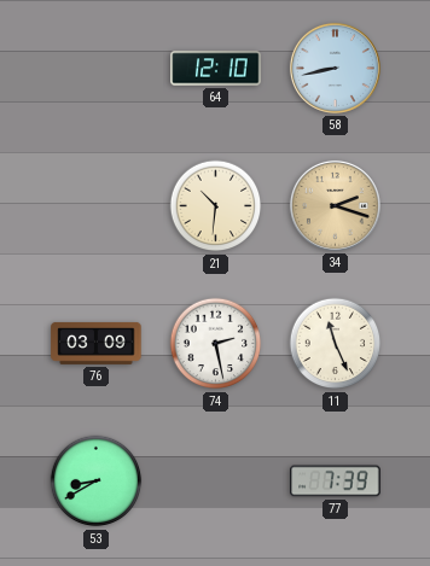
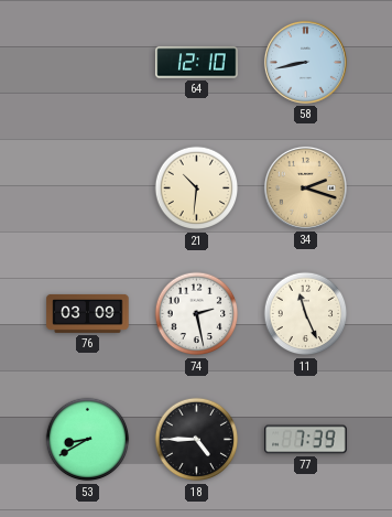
18: none -> 4:45
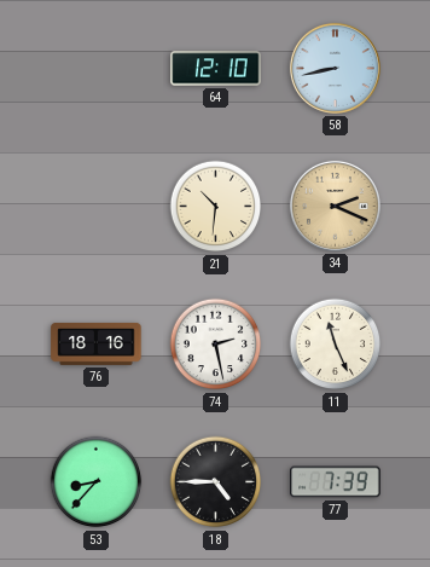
34: 2:18 -> 2:19
76: 03:09 -> 18:16
53: 8:40 -> 8:37
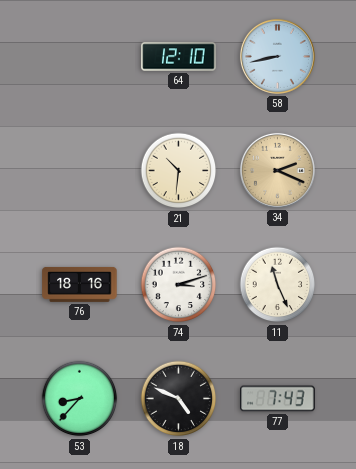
74: 2:28 -> 3:12
18: 4:45 -> 4:49
77: 7:39 -> 7:43
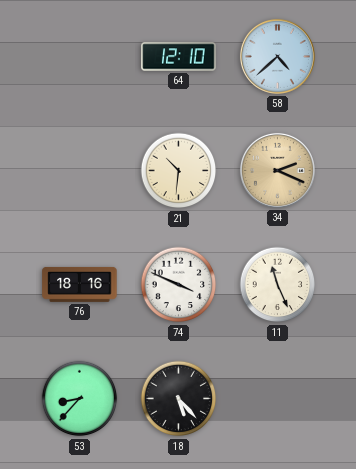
58: 8:43 -> 4:38
74: 3:12 -> 3:49
18: 4:49 -> 5:23
77: 7:43 -> none
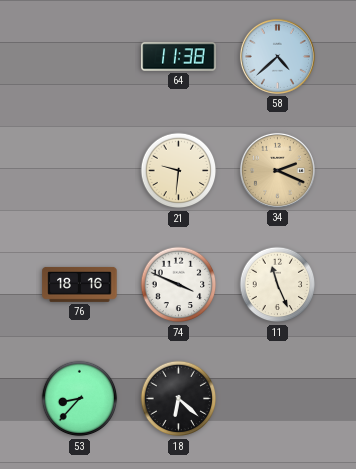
64: 12:10 -> 11:38
21: 10:31 -> 9:31
18: 5:23 -> 6:22
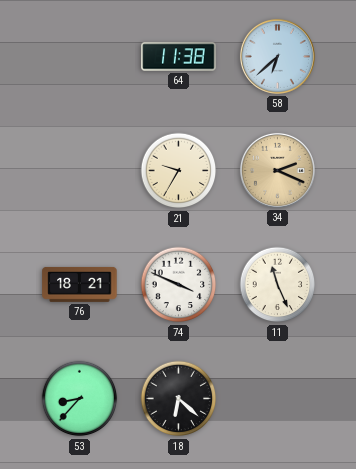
58: 4:38 -> 6:38
21: 9:31 -> 9:35
76: 18:16 -> 18:21
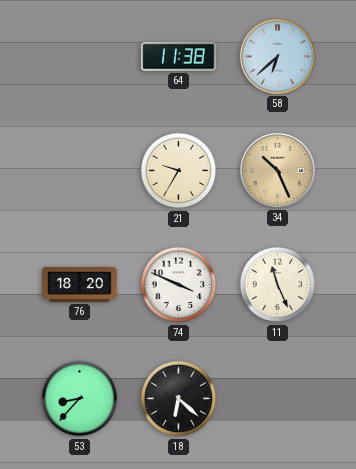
34: 2:19 -> 10:26
76: 18:21 -> 18:20
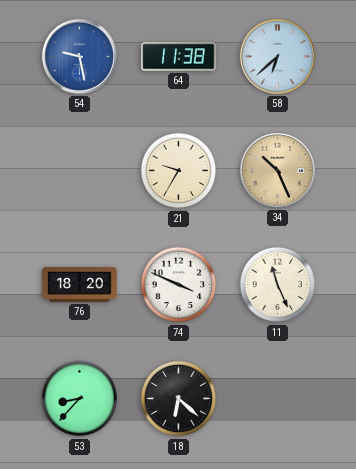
54: none -> 9:28
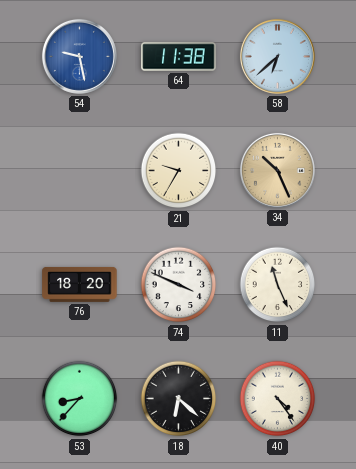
40: none -> 4:24
